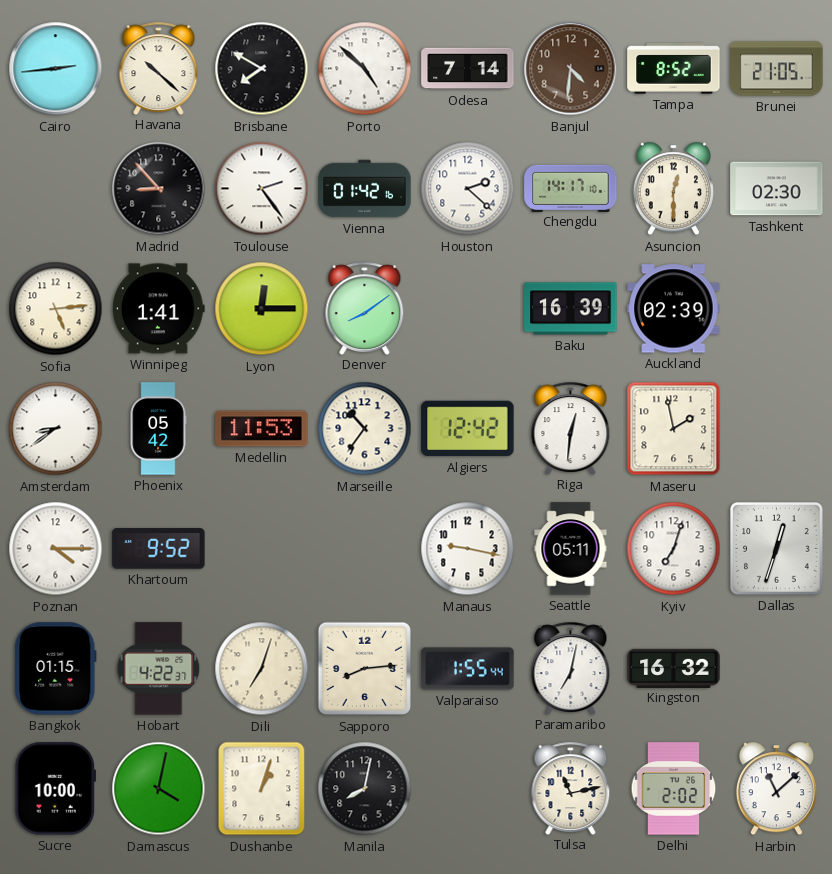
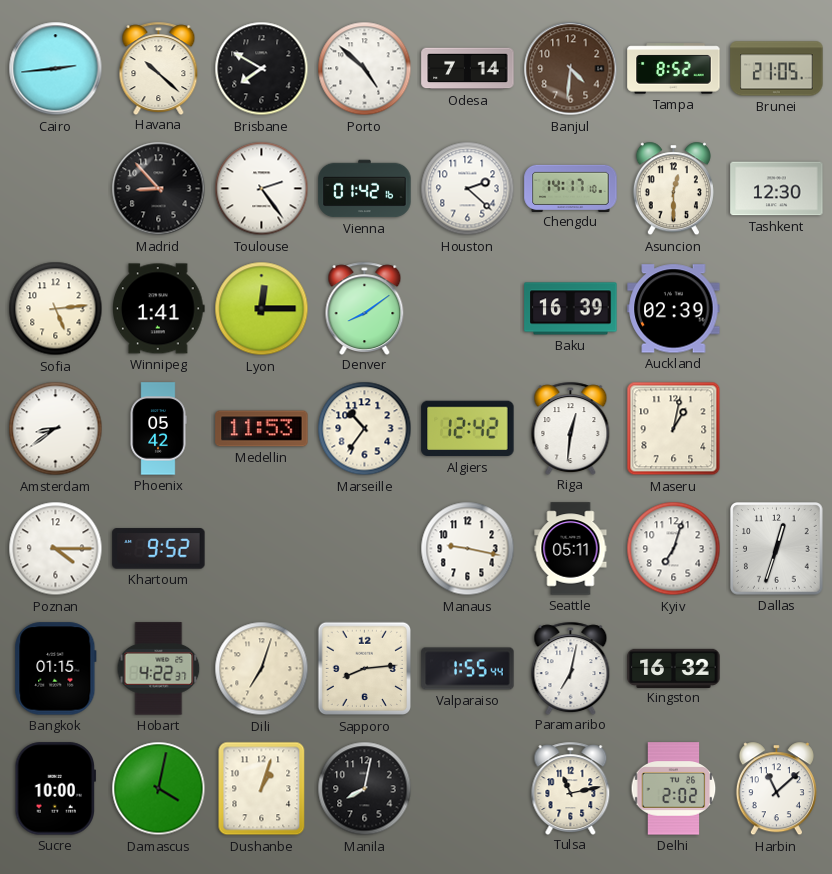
Tashkent: 02:30 -> 12:30
Maseru: 1:58 -> 1:02
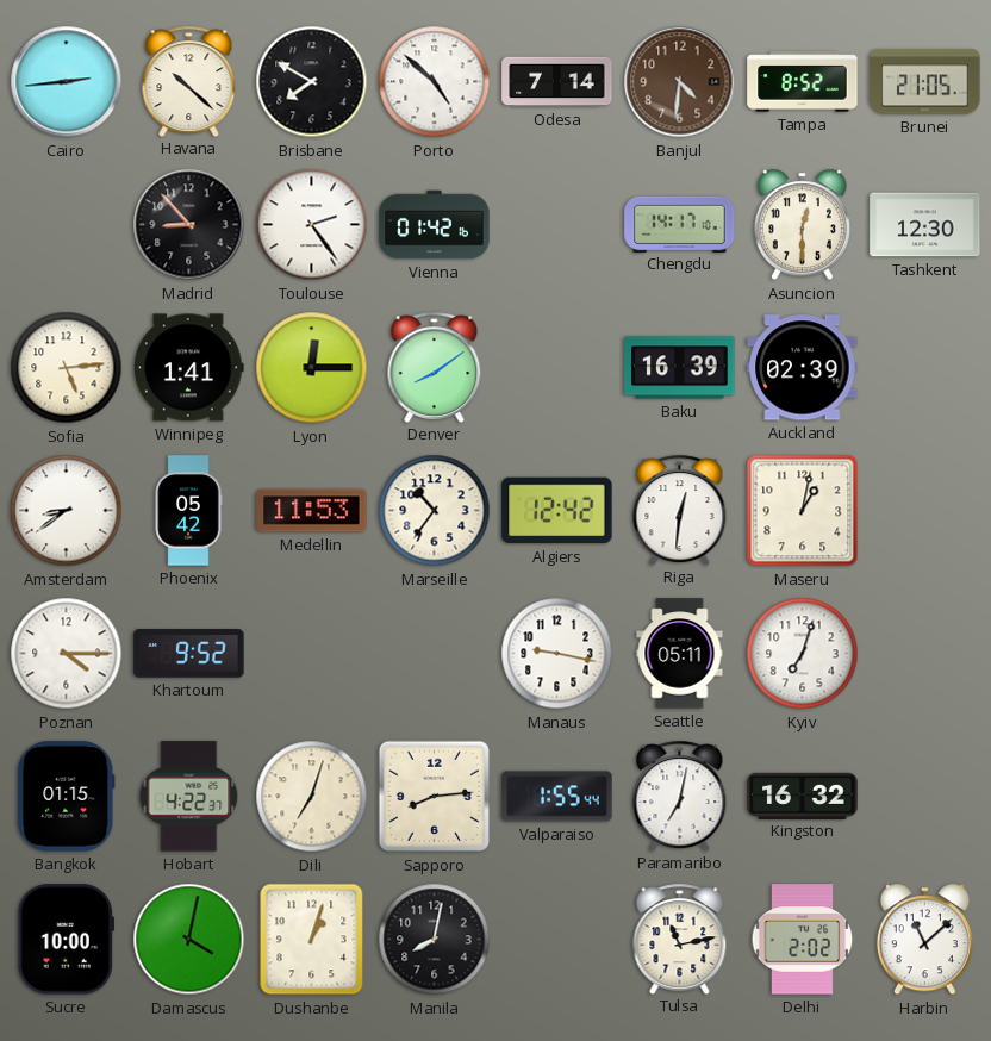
Houston: 2:22 -> none
Dallas: 12:33 -> none
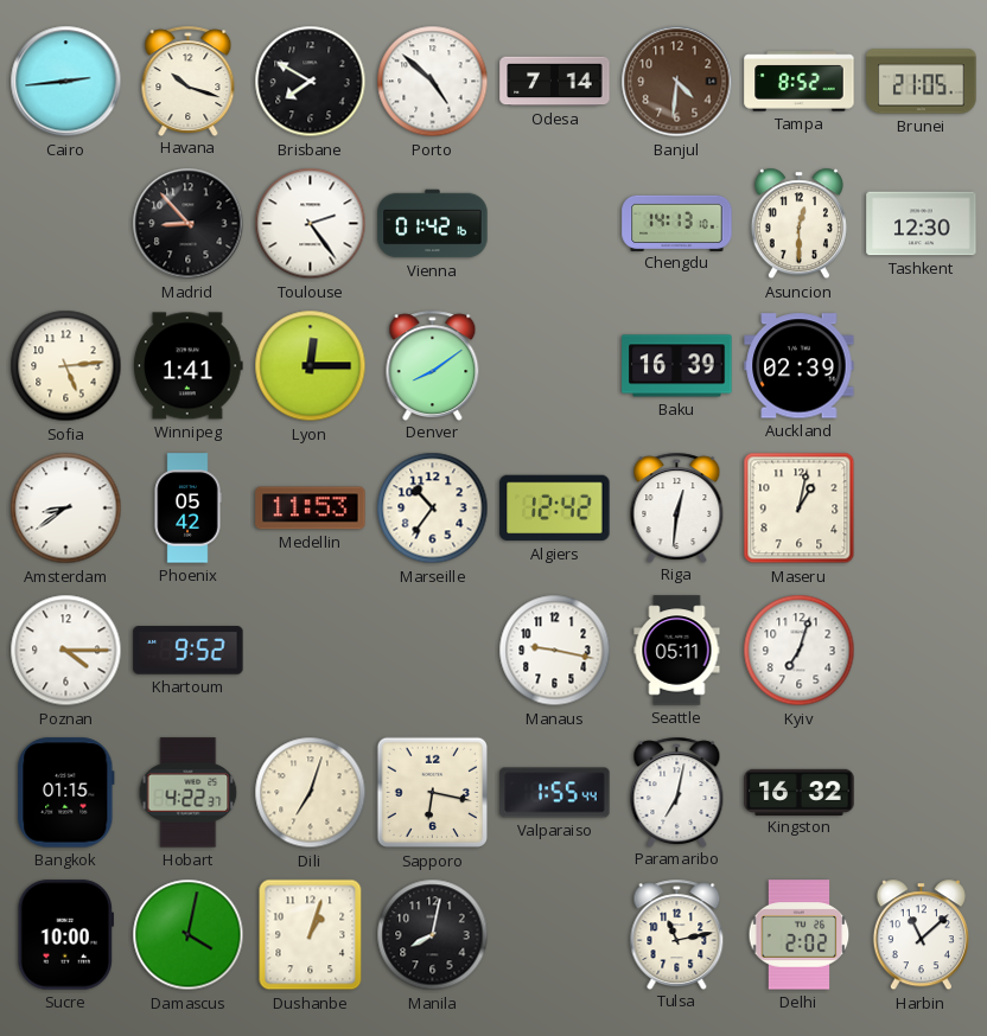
Havana: 10:22 -> 10:18
Chengdu: 14:17 -> 14:13
Sapporo: 8:14 -> 6:17
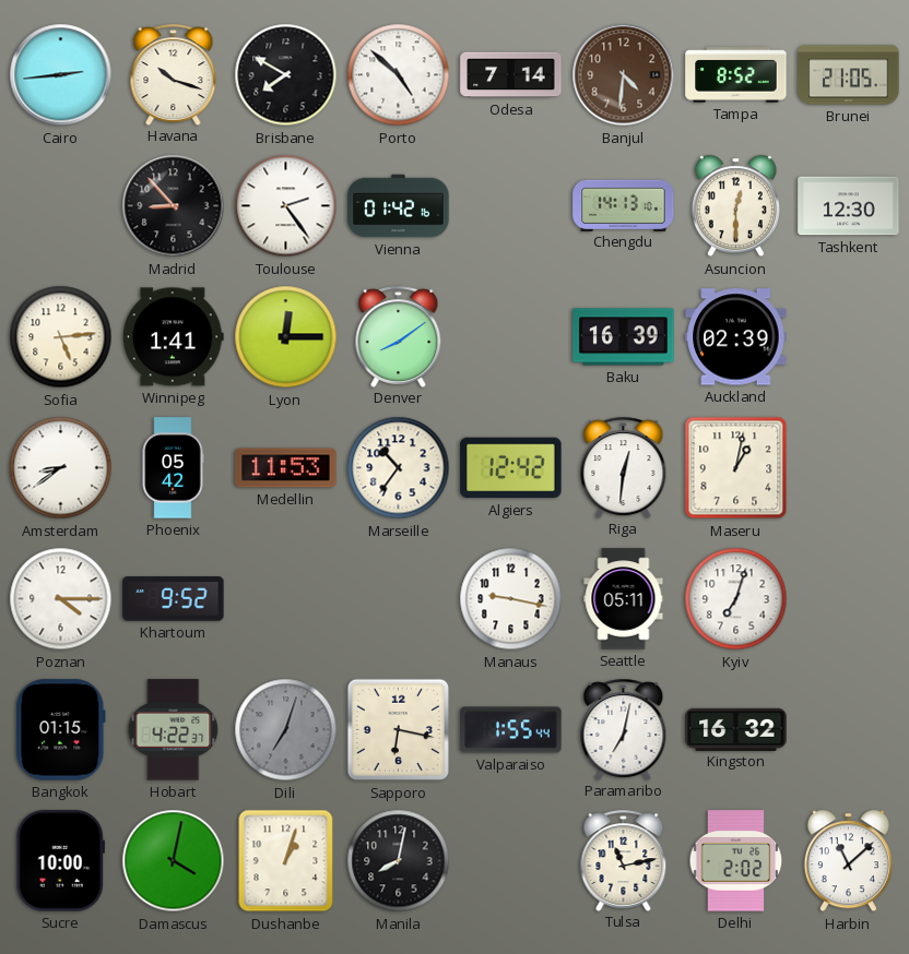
Dili dial: cream -> grey
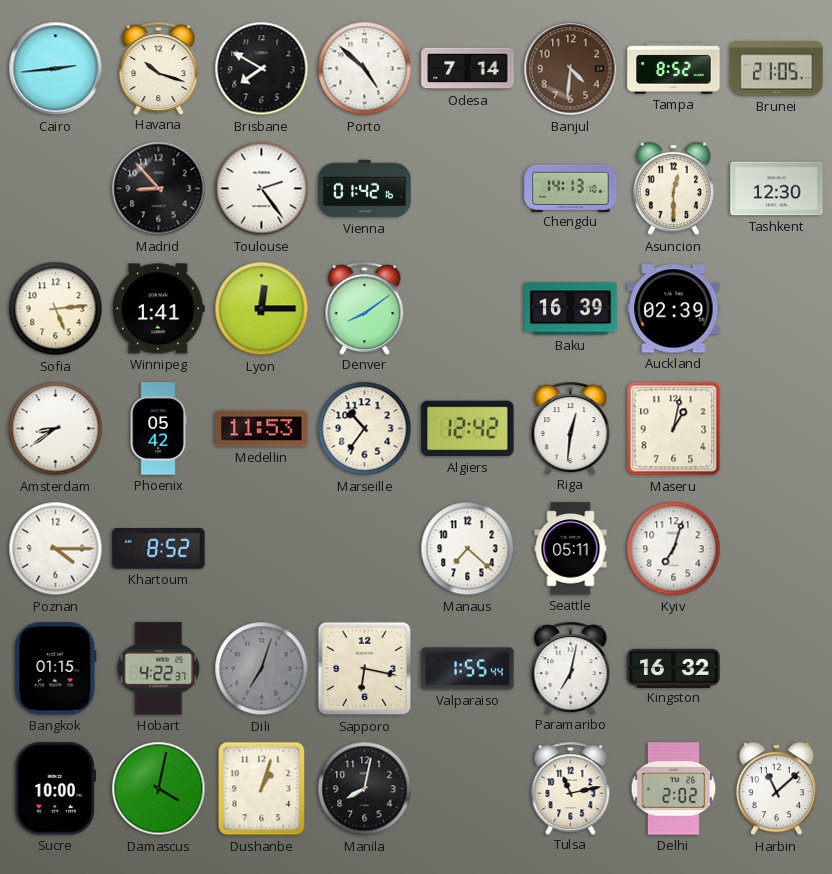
Khartoum: 9:52 -> 8:52
Manaus: 9:17 -> 7:22
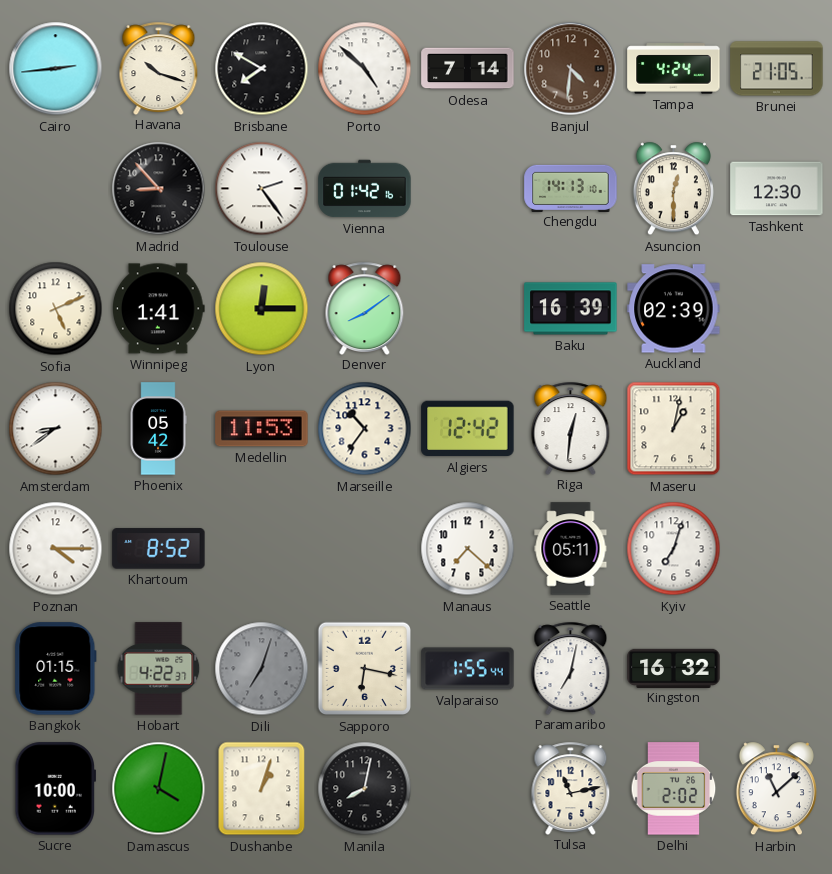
Tampa: 8:52 -> 4:24
Sofia: 5:14 -> 5:11
